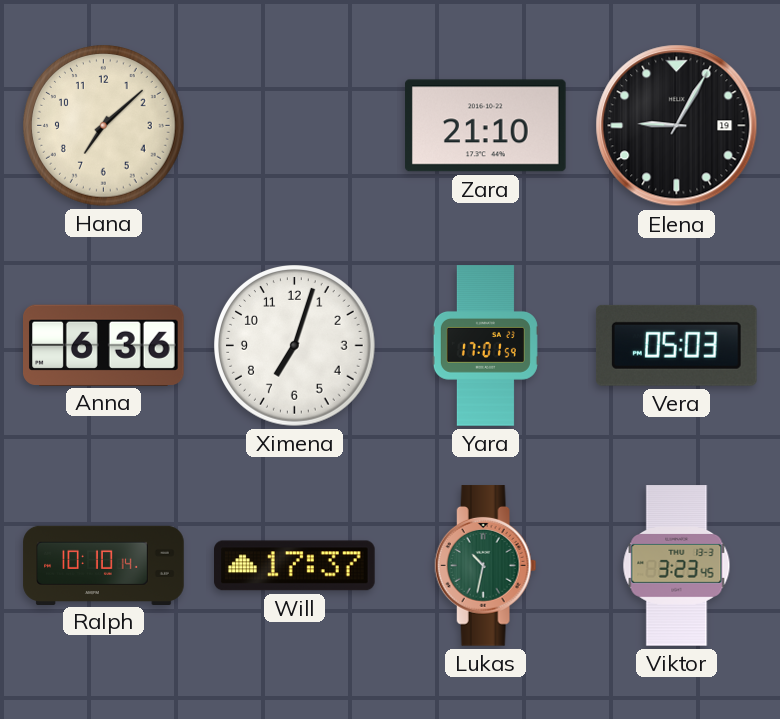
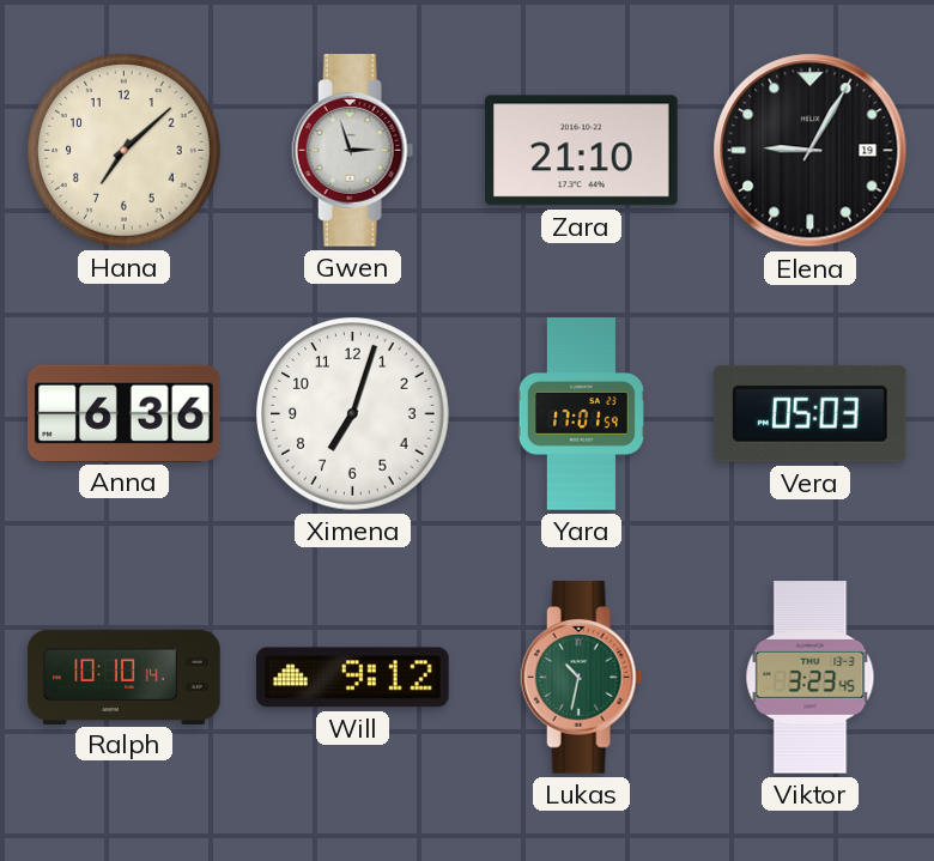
Gwen: none -> 2:57
Will: 17:37 -> 9:12
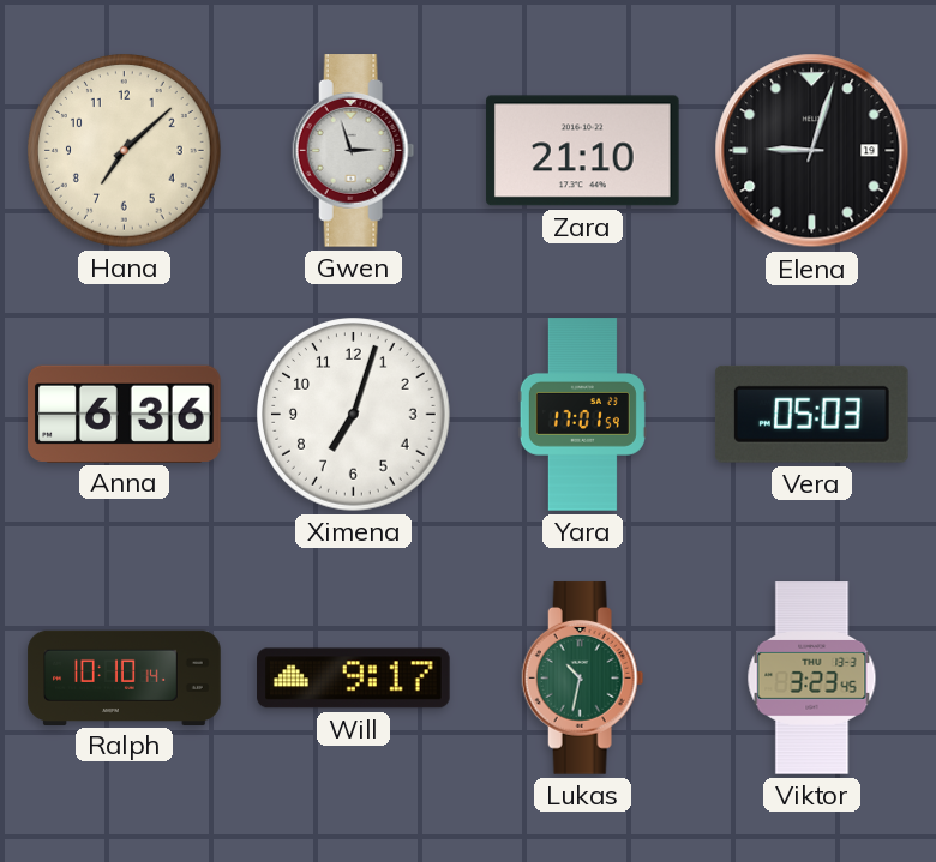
Elena: 9:05 -> 9:03
Will: 9:12 -> 9:17
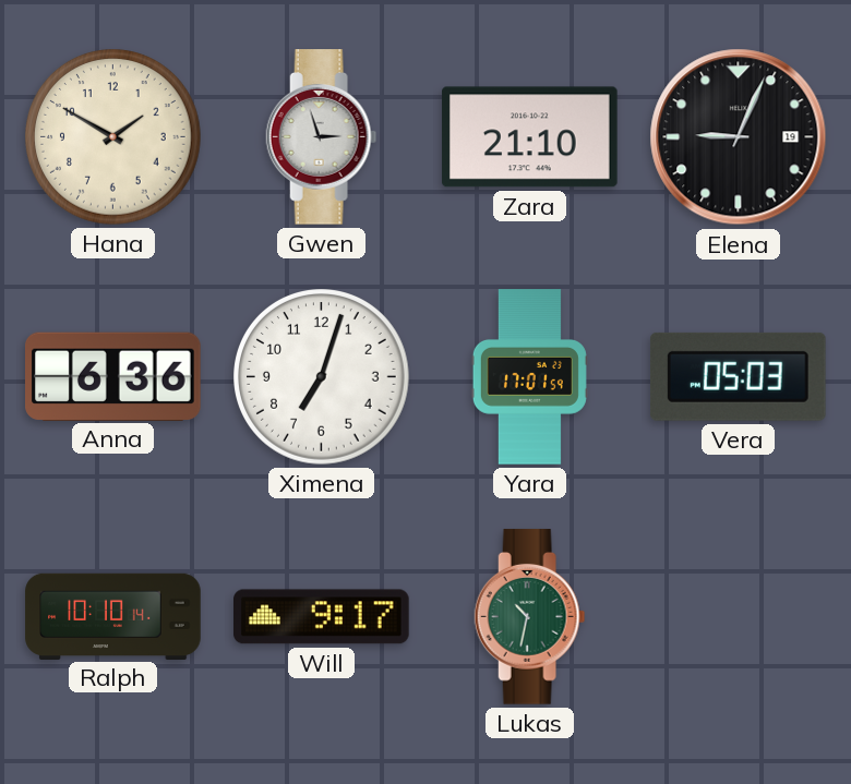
Hana: 7:08 -> 1:50
Elena: 9:03 -> 9:04
Viktor: 3:23 -> none
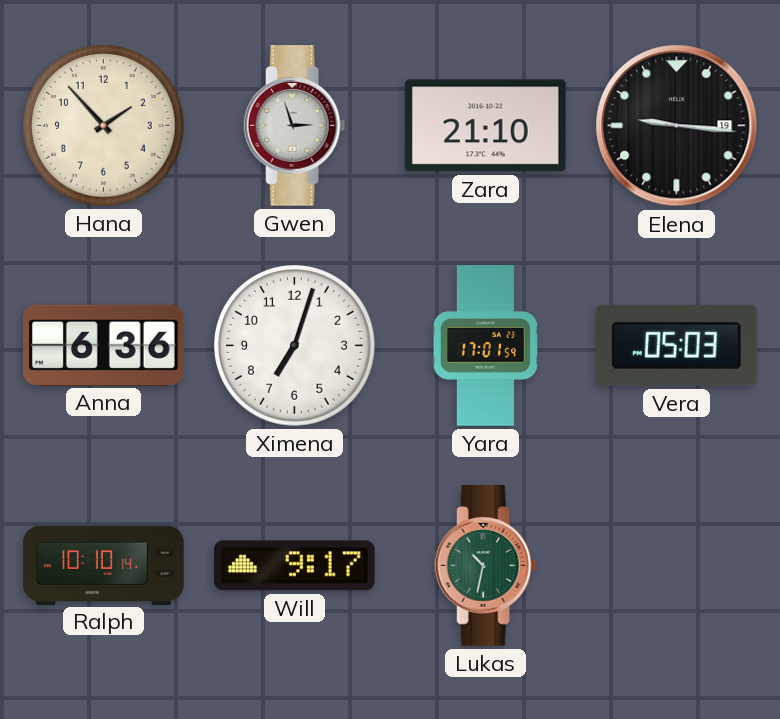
Hana: 1:50 -> 1:53
Elena: 9:04 -> 9:16
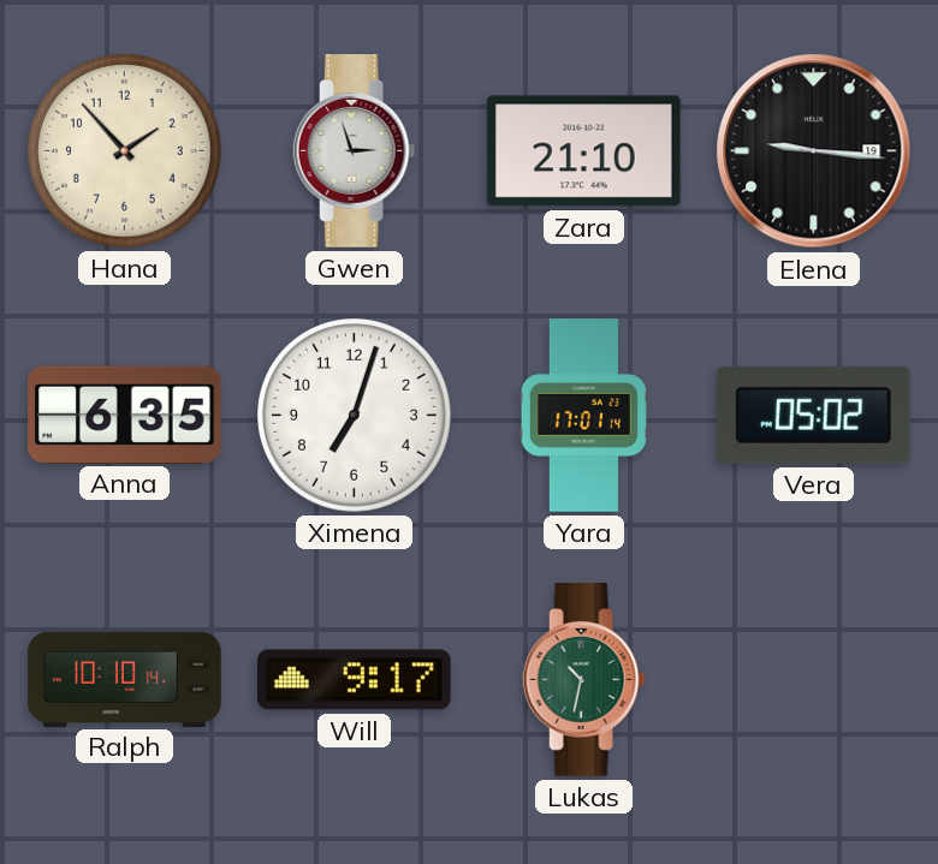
Anna: 6:36 -> 6:35
Yara: 17:01:59 -> 17:01:14
Vera: 05:03 -> 05:02
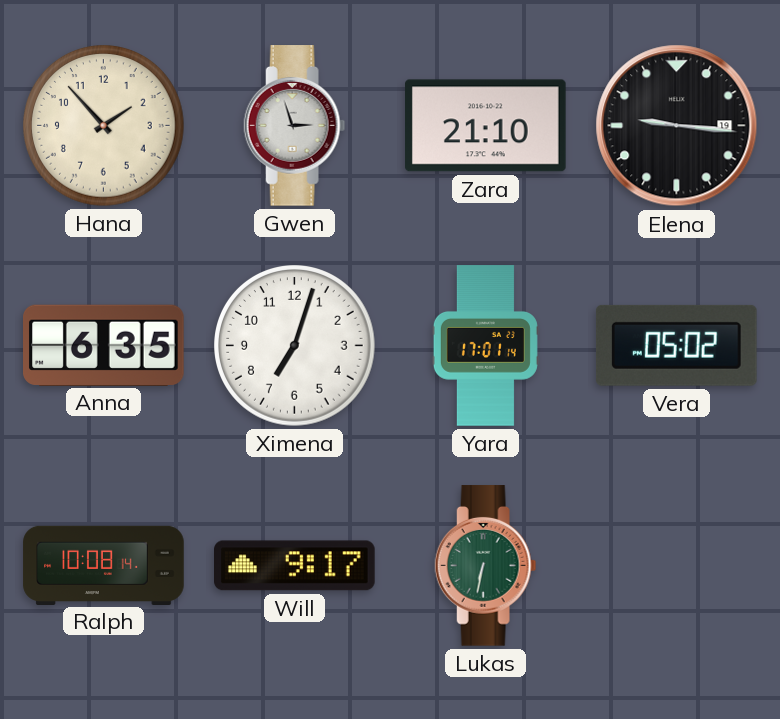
Ralph: 10:10 -> 10:08
Lukas: 10:32 -> 6:32
